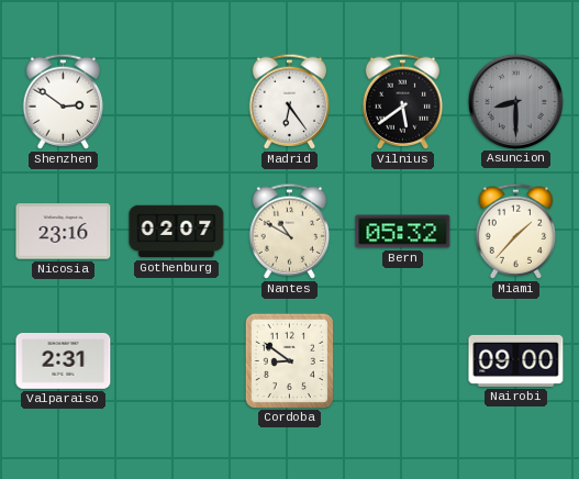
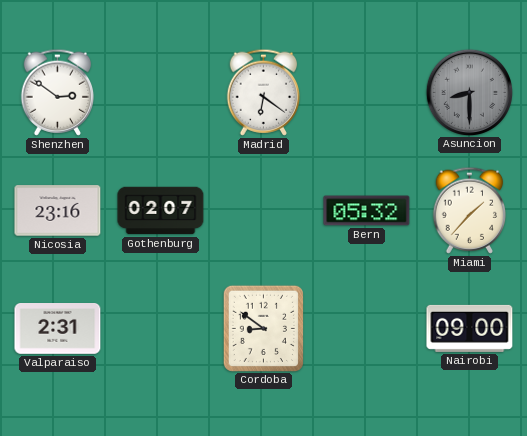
Madrid: 6:24 -> 6:21
Vilnius: 5:39 -> none
Nantes: 10:50 -> none
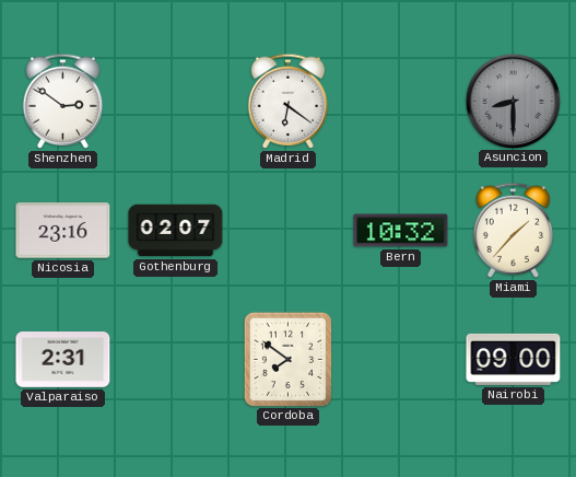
Bern: 05:32 -> 10:32
Cordoba: 8:51 -> 7:51
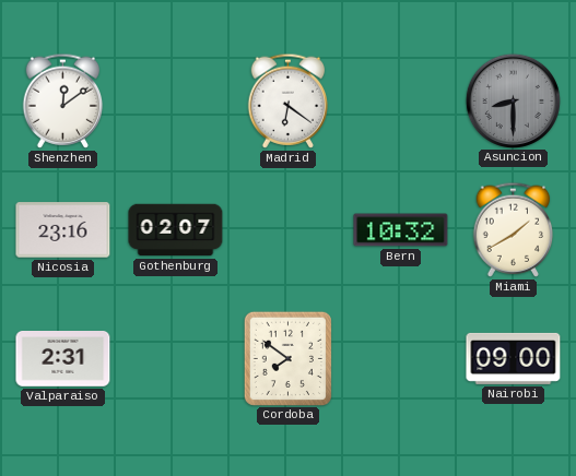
Shenzhen: 2:51 -> 12:09
Miami: 1:37 -> 1:40
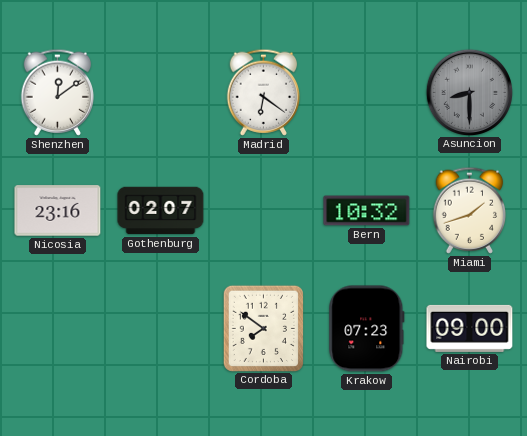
Miami: 1:40 -> 1:42
Valparaiso: 2:31 -> none
Krakow: none -> 07:23
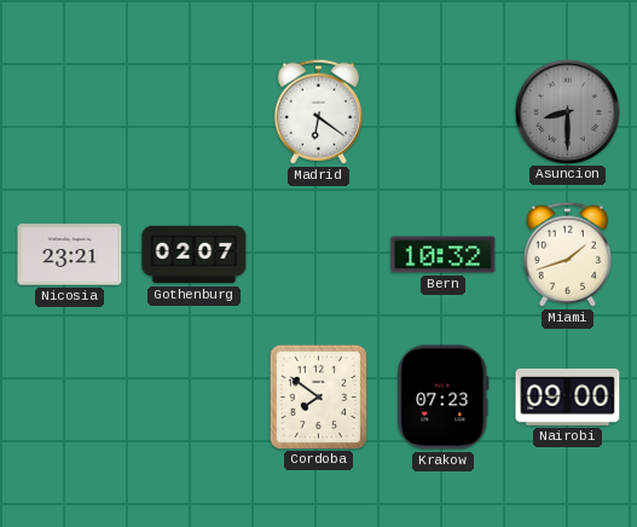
Shenzhen: 12:09 -> none
Nicosia: 23:16 -> 23:21
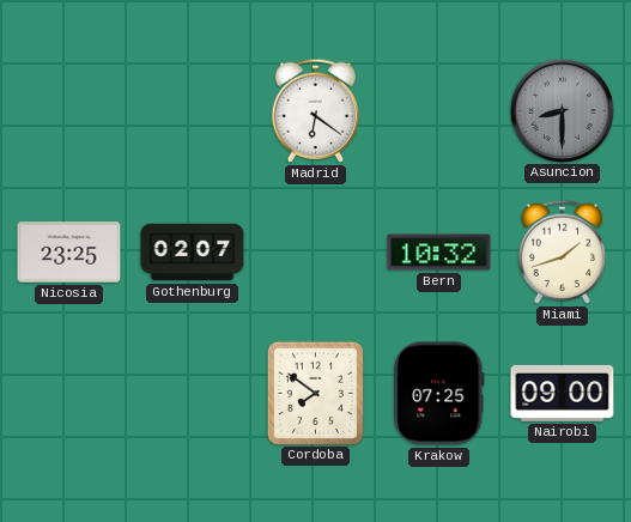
Nicosia: 23:21 -> 23:25
Krakow: 07:23 -> 07:25
